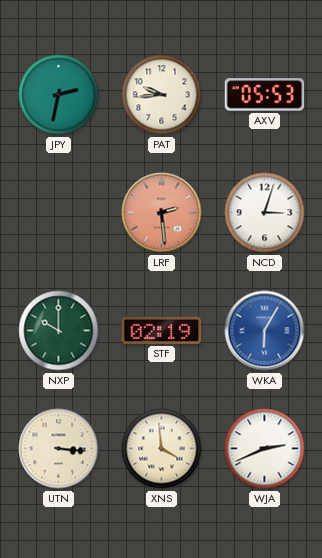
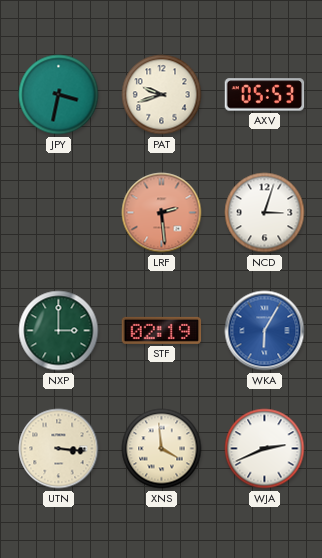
JPY: 2:32 -> 3:32
PAT: 9:44 -> 9:42
NXP: 10:00 -> 3:00
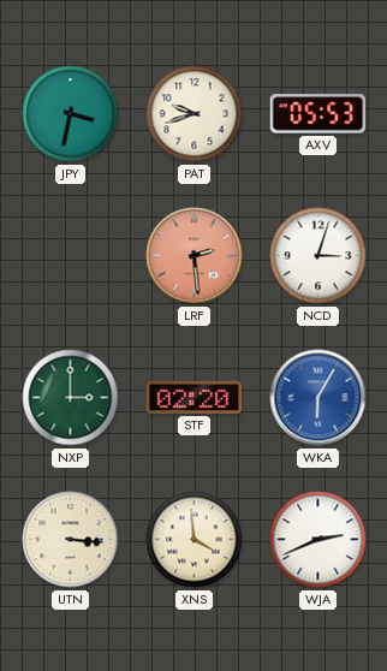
STF: 02:19 -> 02:20
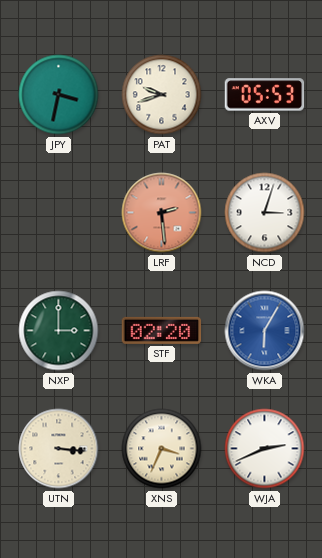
XNS: 3:59 -> 3:34
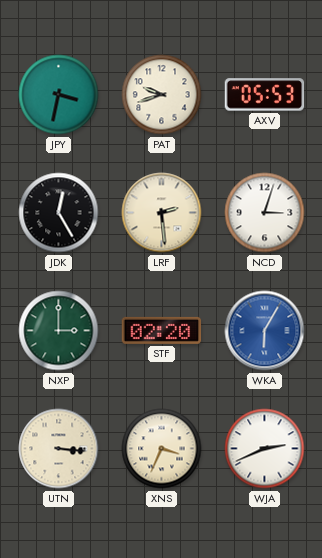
JDK: none -> 12:25
LRF dial: salmon -> cream
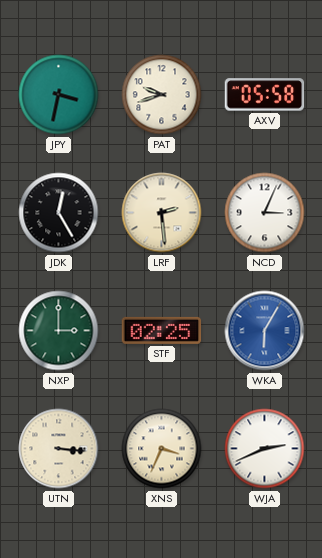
AXV: 05:53 -> 05:58
NCD: 3:03 -> 3:04
STF: 02:20 -> 02:25
